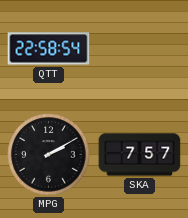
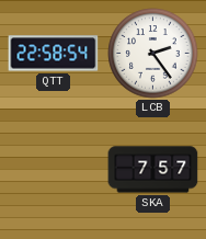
LCB: none -> 2:24
MPG: 2:10 -> none
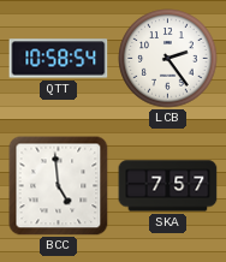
QTT: 22:58 -> 10:58
BCC: none -> 4:59
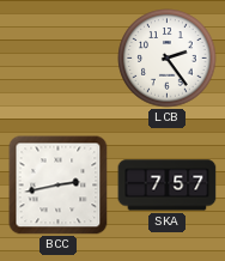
QTT: 10:58 -> none
BCC: 4:59 -> 2:43
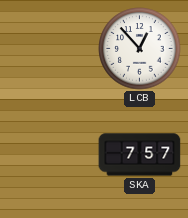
LCB: 2:24 -> 12:53
BCC: 2:43 -> none
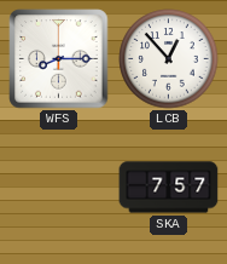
WFS: none -> 8:15
